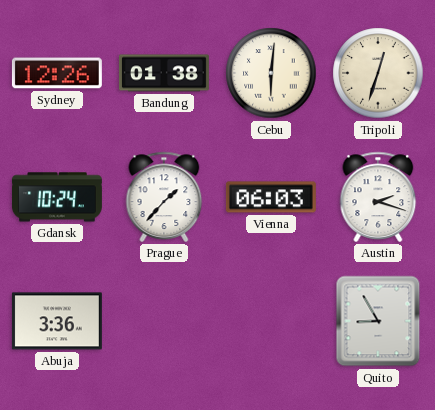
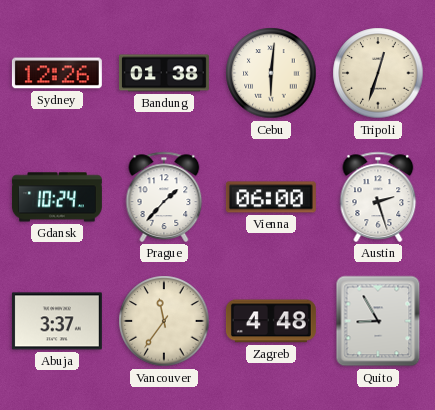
Vienna: 06:03 -> 06:00
Austin: 2:18 -> 2:27
Abuja: 3:36 -> 3:37
Vancouver: none -> 11:36
Zagreb: none -> 4:48
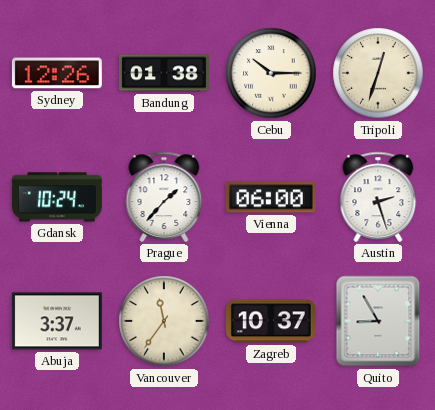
Cebu: 6:01 -> 10:15
Zagreb: 4:48 -> 10:37
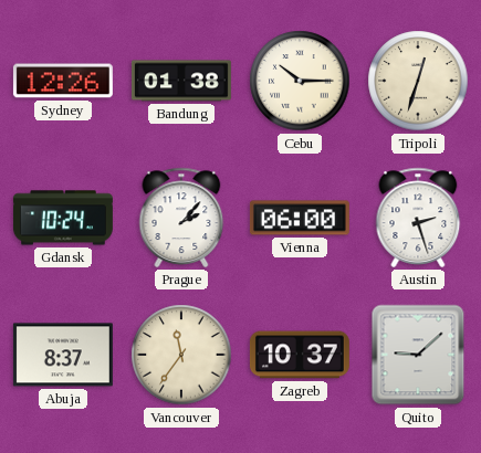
Prague: 1:37 -> 2:07
Abuja: 3:37 -> 8:37
Quito: 8:55 -> 9:08
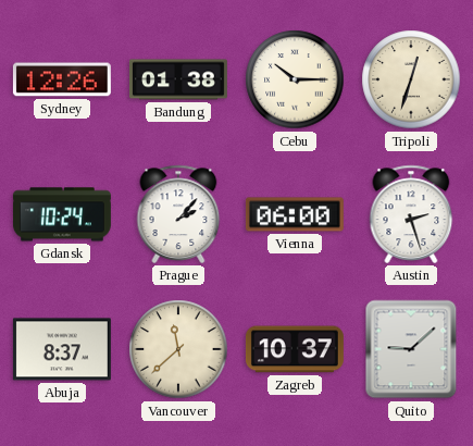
Vancouver: 11:36 -> 11:38
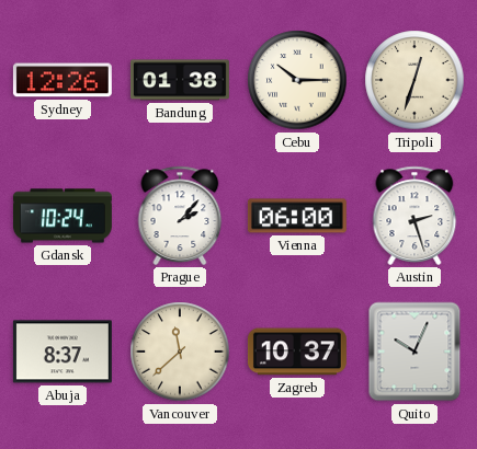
Quito: 9:08 -> 10:04
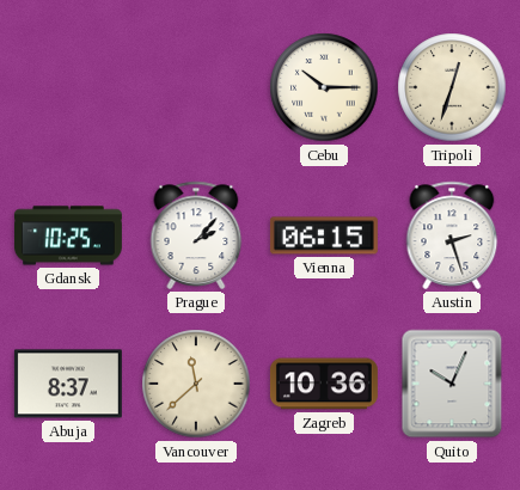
Sydney: 12:26 -> none
Bandung: 01:38 -> none
Gdansk: 10:24 -> 10:25
Vienna: 06:00 -> 06:15
Zagreb: 10:37 -> 10:36
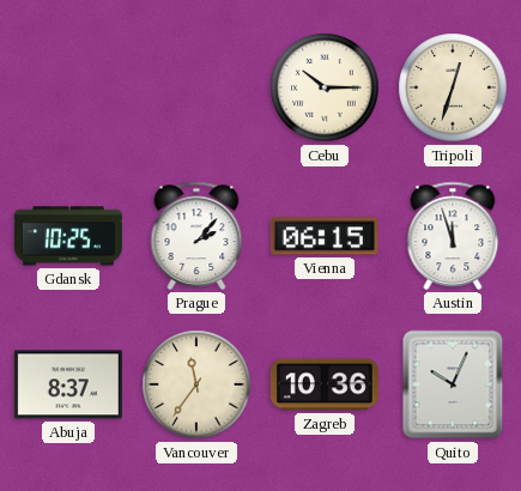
Austin: 2:27 -> 11:57
Vancouver: 11:38 -> 11:36
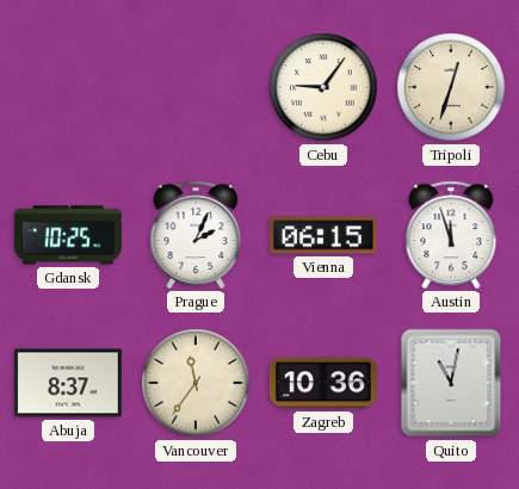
Cebu: 10:15 -> 9:06
Prague: 2:07 -> 2:04
Quito: 10:04 -> 11:02
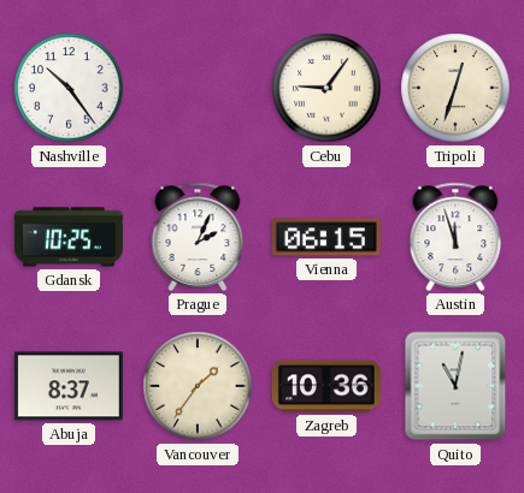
Nashville: none -> 10:24
Vancouver: 11:36 -> 1:36
